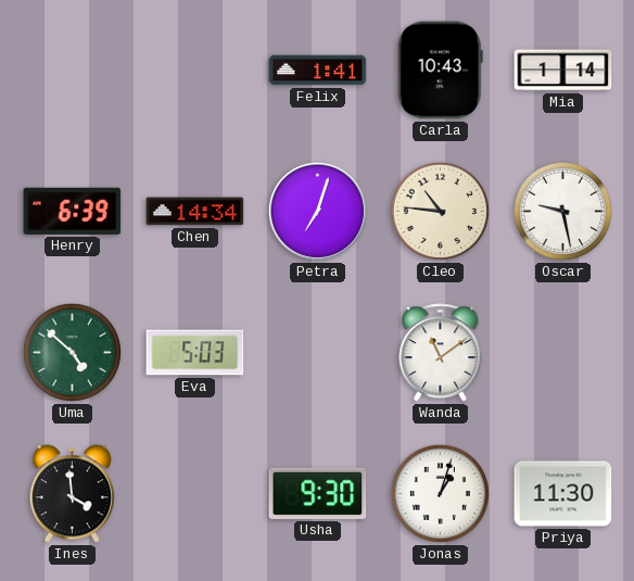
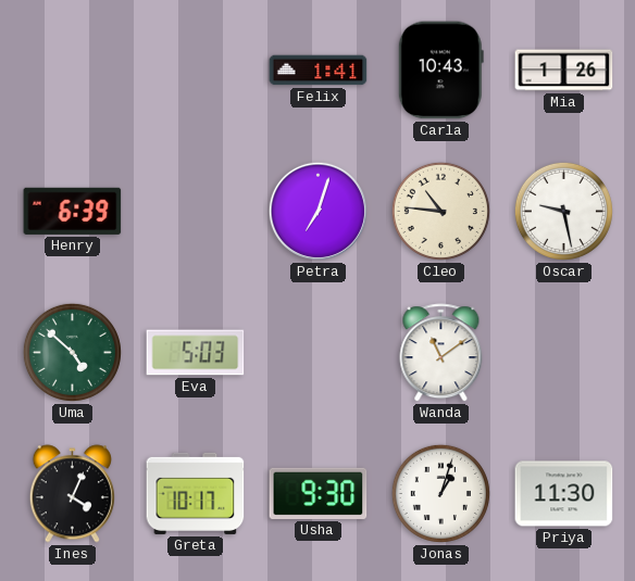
Mia: 1:14 -> 1:26
Chen: 14:34 -> none
Ines: 3:59 -> 4:04
Greta: none -> 10:17
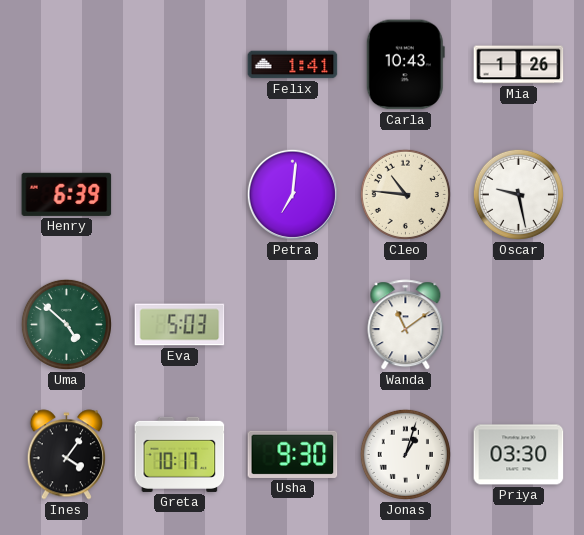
Petra: 7:03 -> 7:01
Ines: 4:04 -> 4:06
Priya: 11:30 -> 03:30
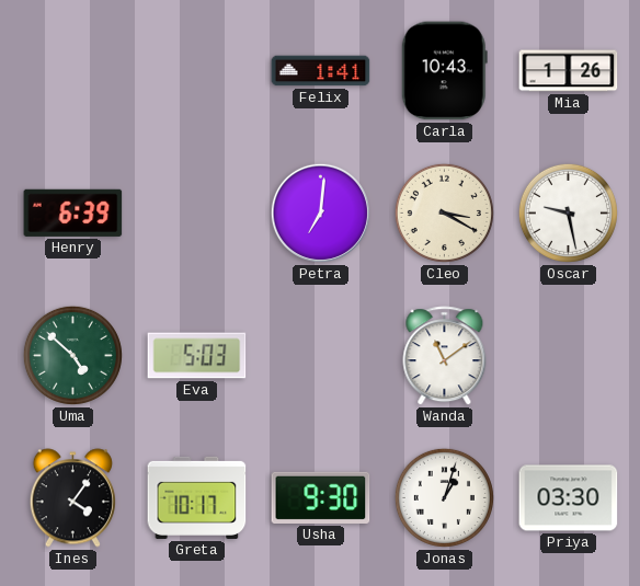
Cleo: 10:46 -> 3:20
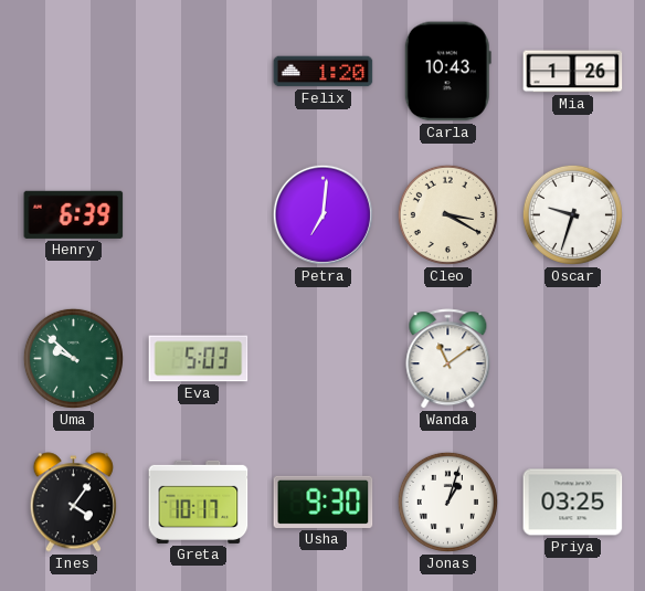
Felix: 1:41 -> 1:20
Oscar: 9:28 -> 9:33
Uma: 4:52 -> 9:52
Priya: 03:30 -> 03:25
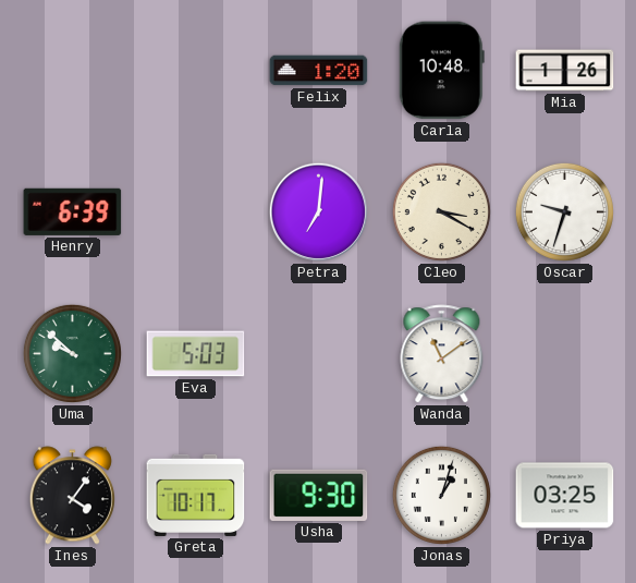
Carla: 10:43 -> 10:48
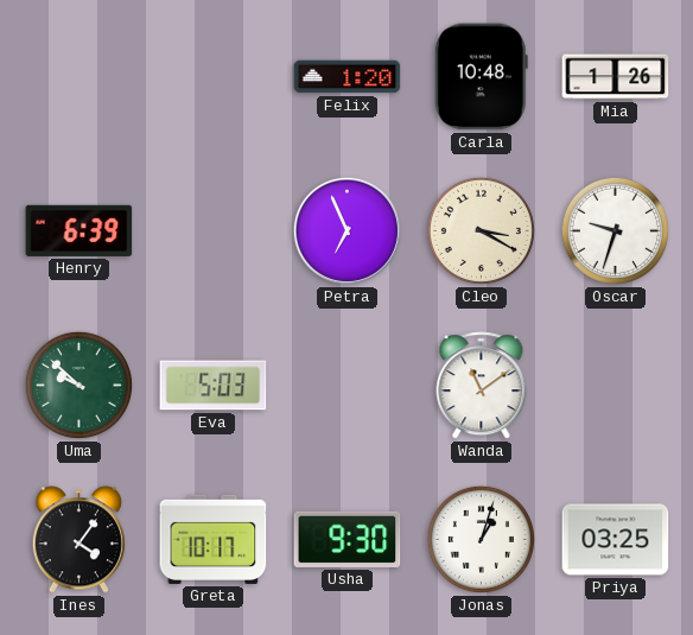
Petra: 7:01 -> 6:56
